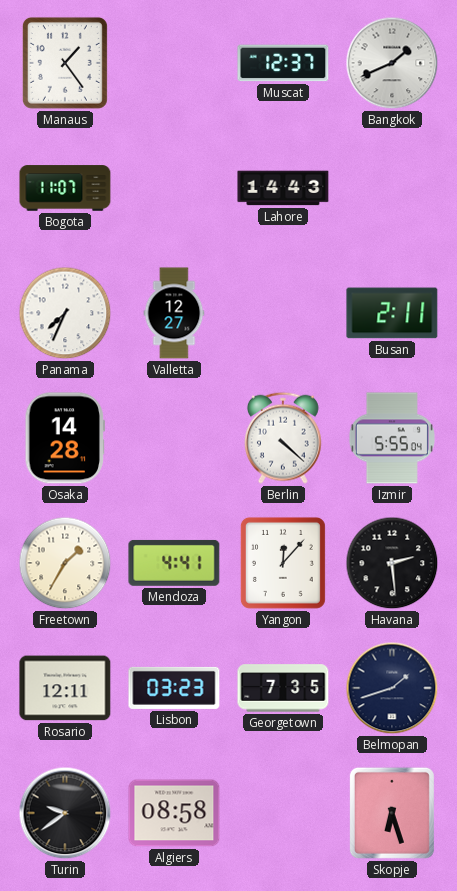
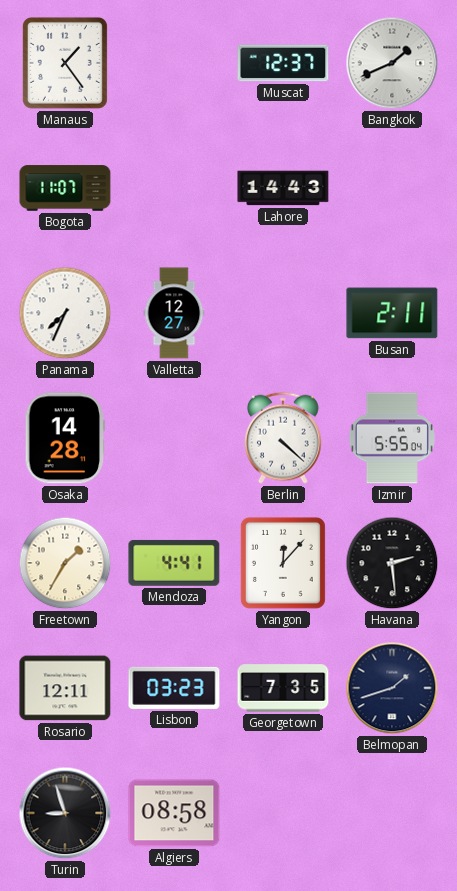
Turin: 9:39 -> 8:57
Skopje: 6:27 -> none
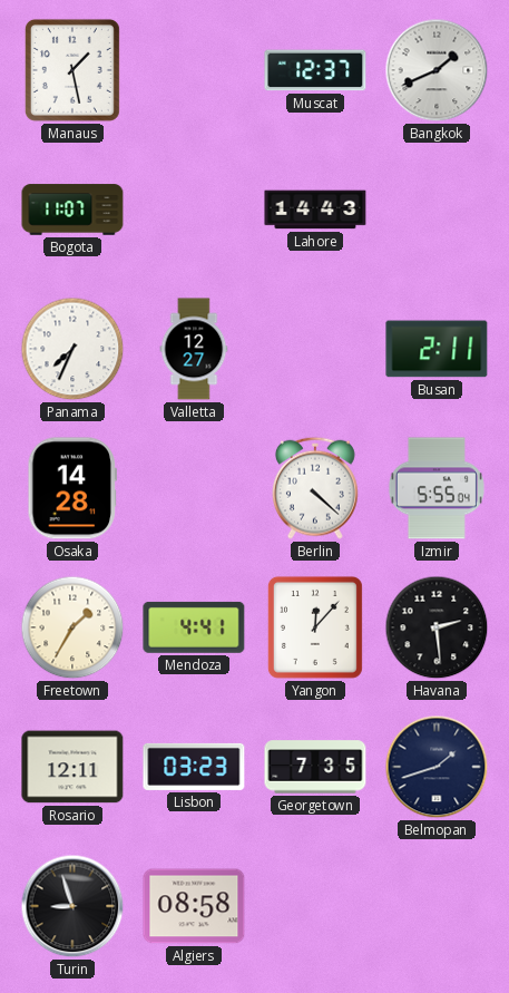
Manaus: 1:24 -> 1:28
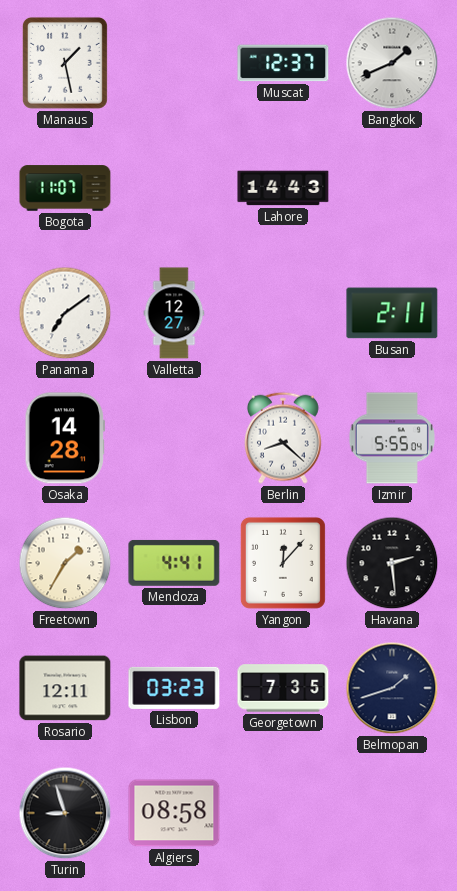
Panama: 7:34 -> 7:09
Berlin: 4:22 -> 8:22
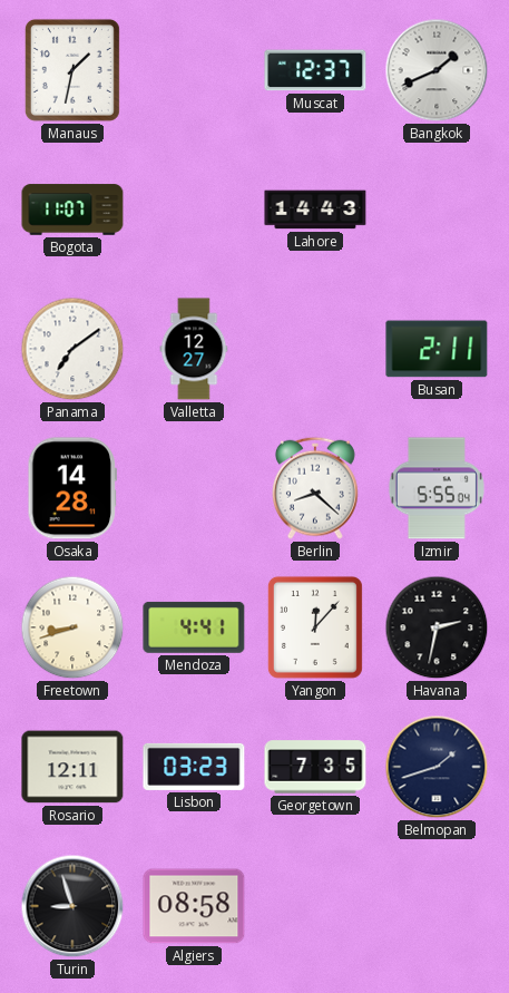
Manaus: 1:28 -> 1:32
Freetown: 1:35 -> 8:42
Havana: 2:29 -> 2:32
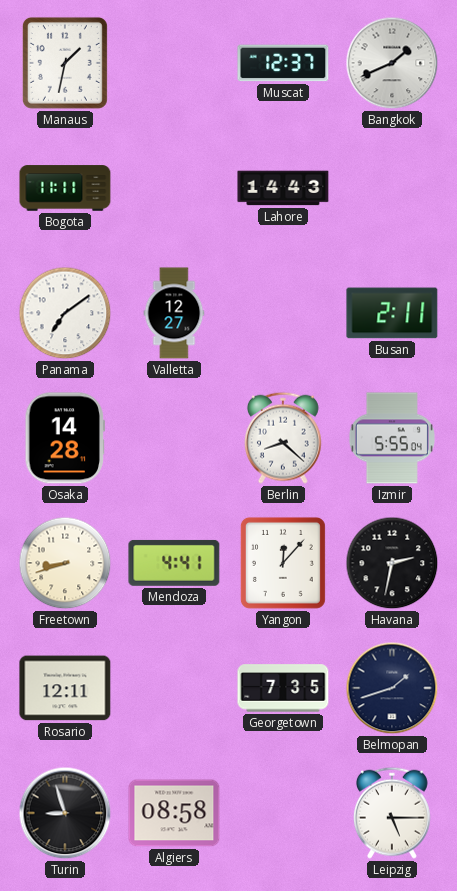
Bogota: 11:07 -> 11:11
Lisbon: 03:23 -> none
Leipzig: none -> 5:15
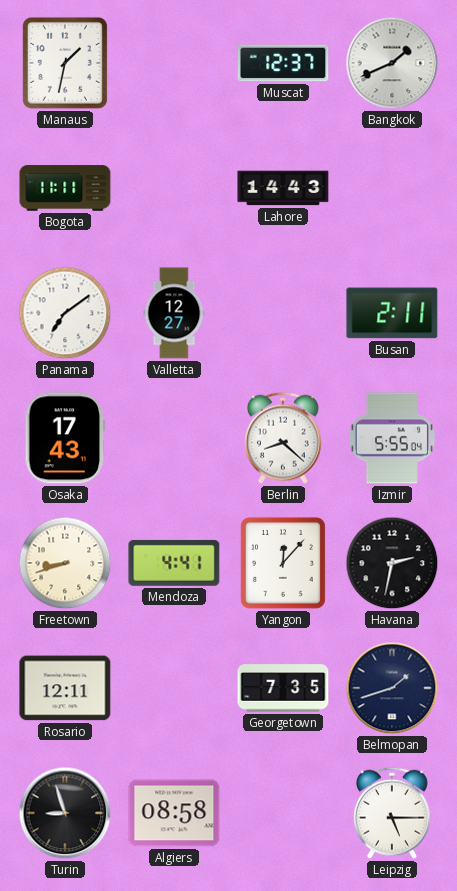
Osaka: 14:28 -> 17:43
